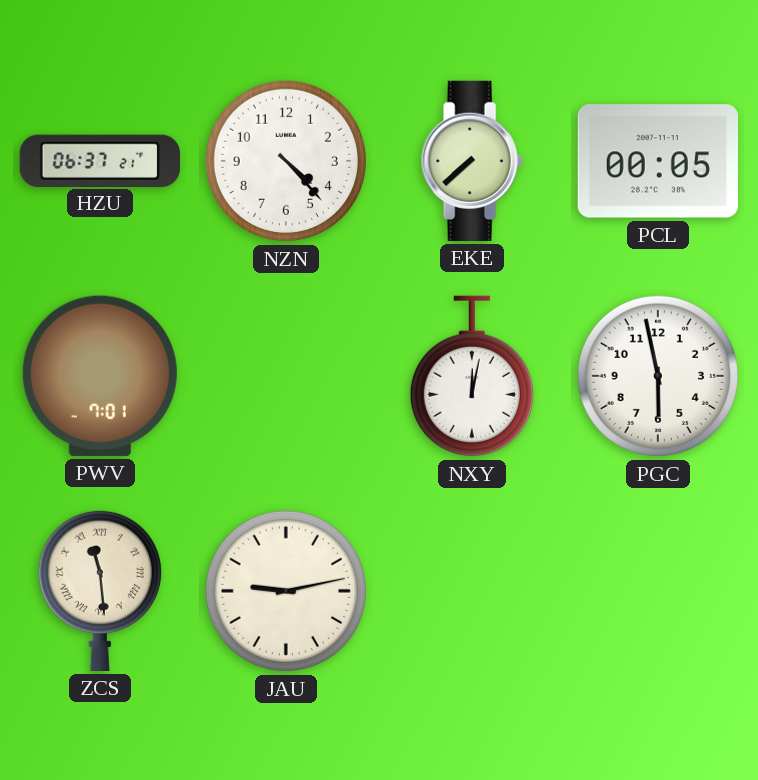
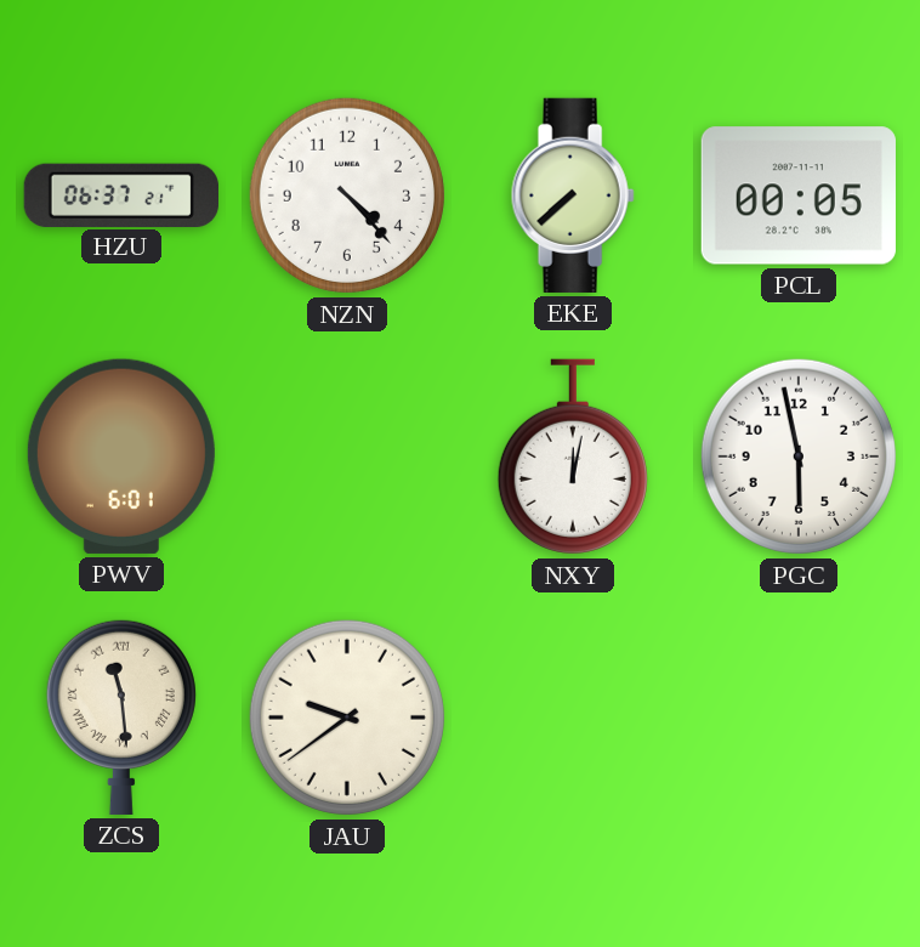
PWV: 7:01 -> 6:01
JAU: 9:13 -> 9:39
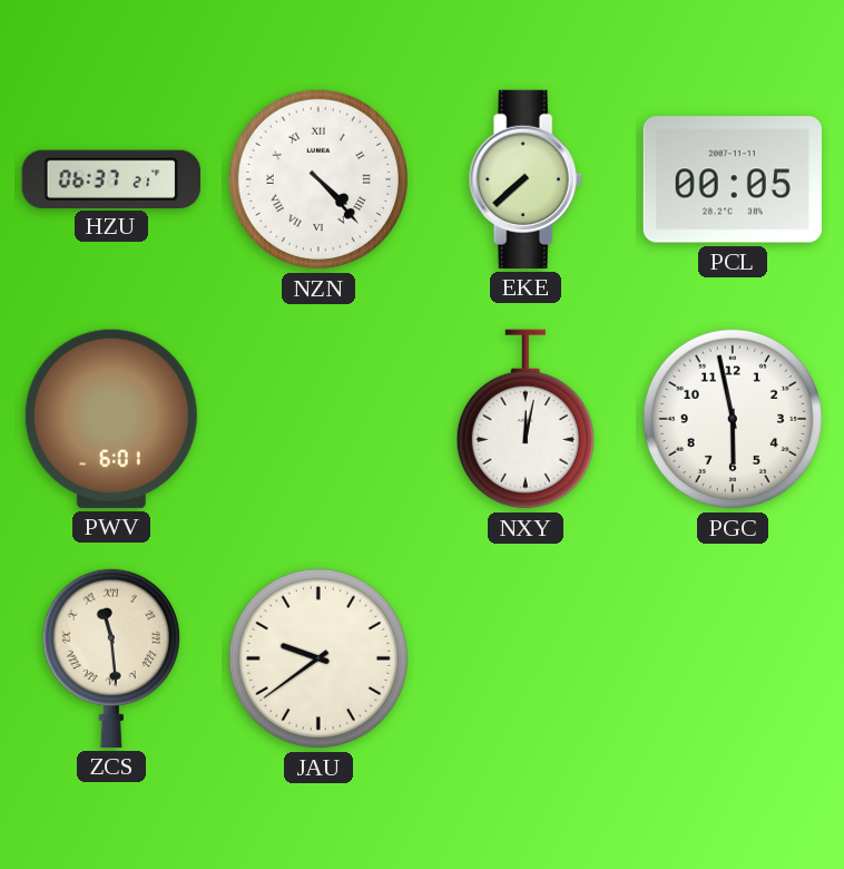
NZN numerals: Arabic -> Roman
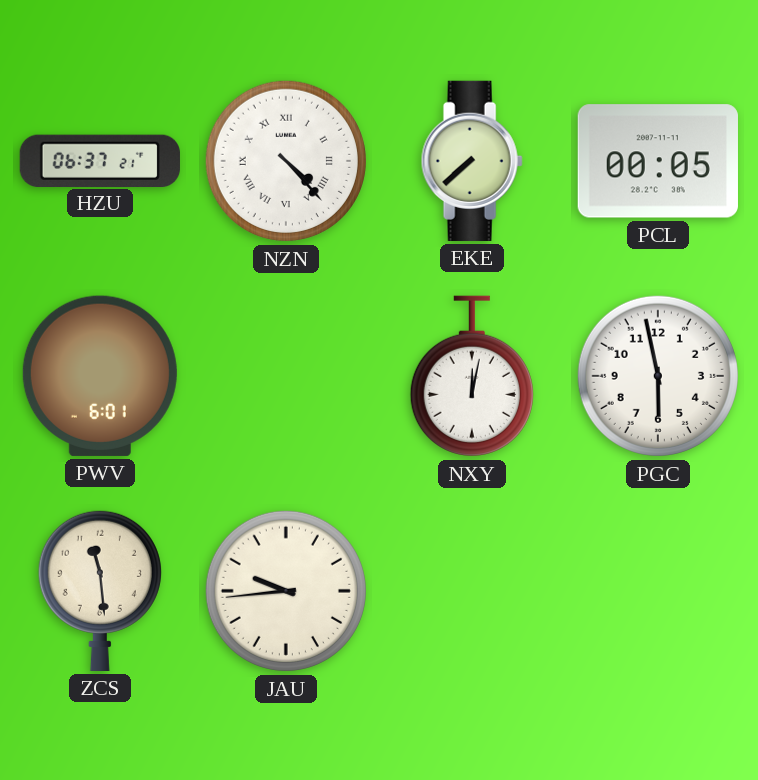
ZCS numerals: Roman -> Arabic
JAU: 9:39 -> 9:44
